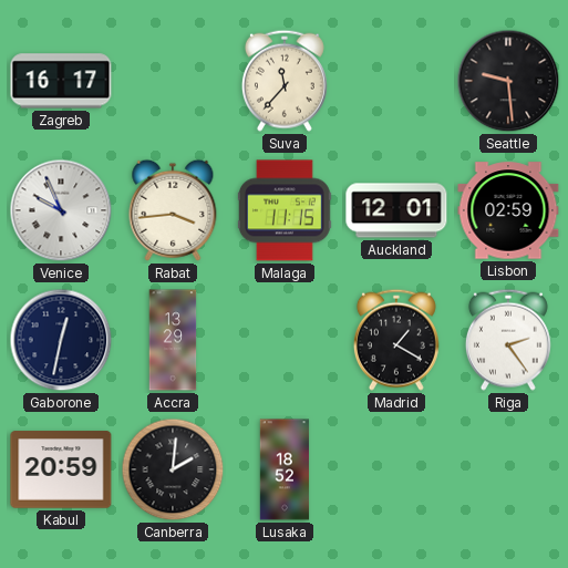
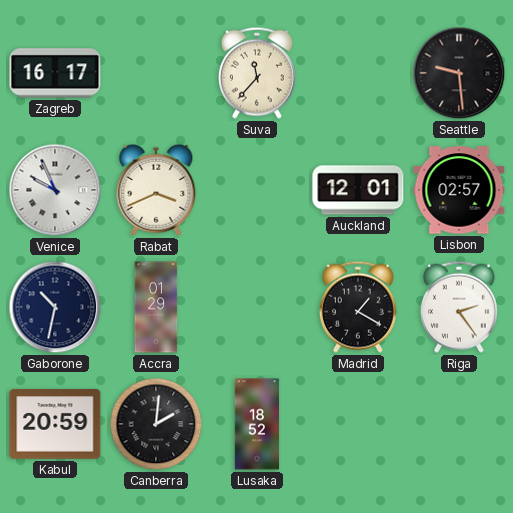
Rabat: 3:44 -> 3:41
Malaga: 11:15 -> none
Lisbon: 02:59 -> 02:57
Gaborone: 12:32 -> 10:32
Accra: 13:29 -> 01:29
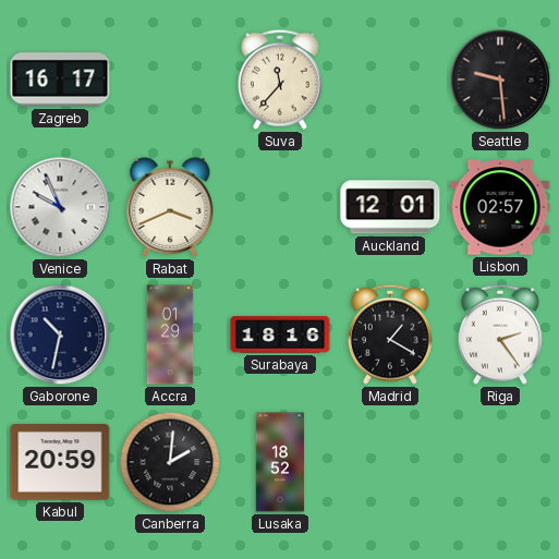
Surabaya: none -> 18:16
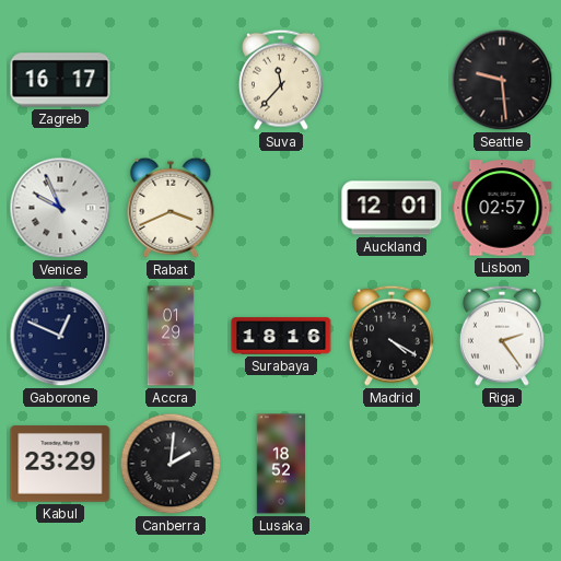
Gaborone: 10:32 -> 12:49
Madrid: 1:20 -> 4:20
Kabul: 20:59 -> 23:29
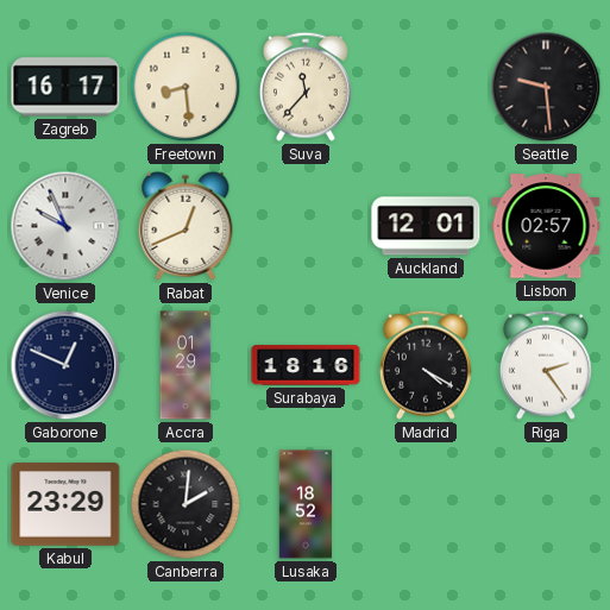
Freetown: none -> 8:29
Rabat: 3:41 -> 12:41
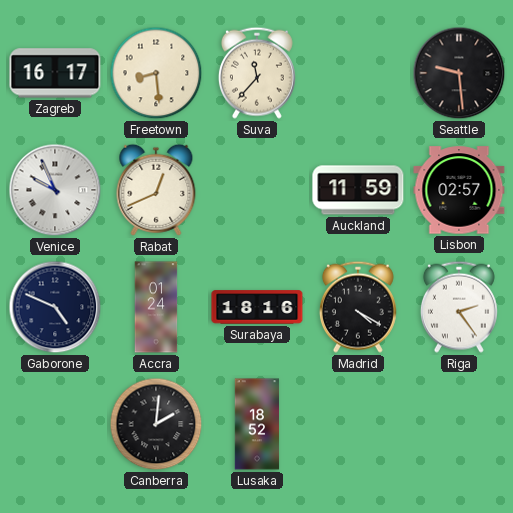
Auckland: 12:01 -> 11:59
Gaborone: 12:49 -> 4:49
Accra: 01:29 -> 01:24
Kabul: 23:29 -> none
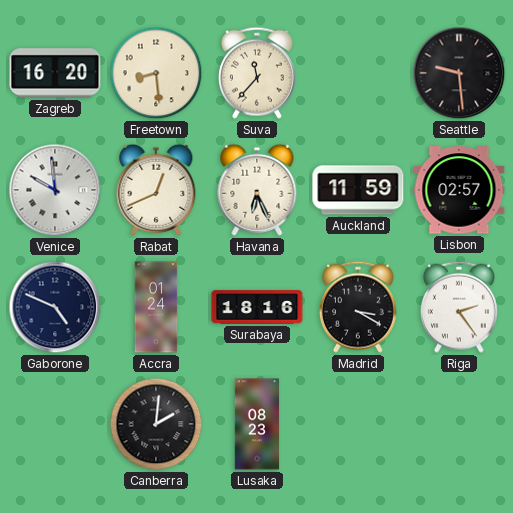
Zagreb: 16:17 -> 16:20
Venice: 9:56 -> 9:59
Havana: none -> 6:26
Madrid: 4:20 -> 3:20
Lusaka: 18:52 -> 08:23
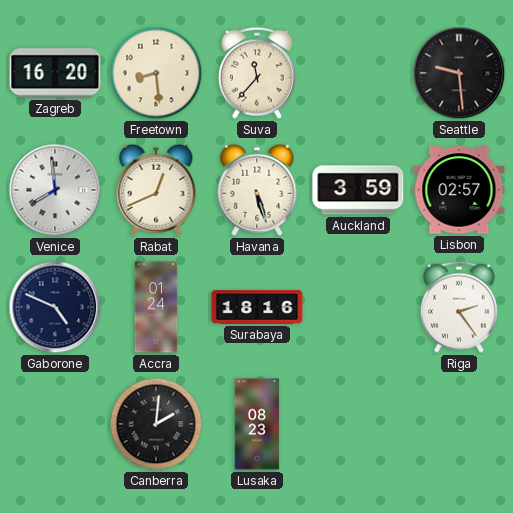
Venice: 9:59 -> 7:59
Havana: 6:26 -> 5:27
Auckland: 11:59 -> 3:59
Madrid: 3:20 -> none
